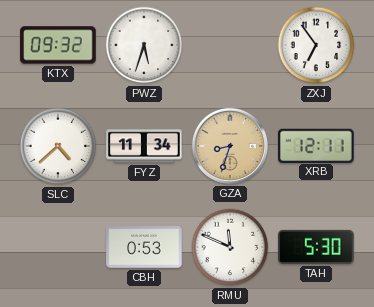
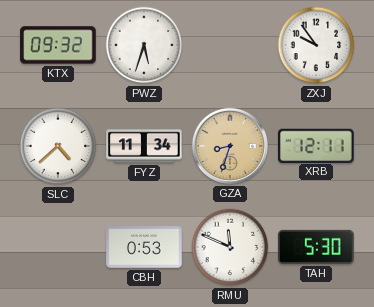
ZXJ: 6:54 -> 9:54
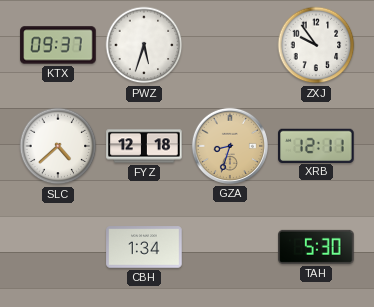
KTX: 09:32 -> 09:37
FYZ: 11:34 -> 12:18
CBH: 0:53 -> 1:34
RMU: 11:49 -> none
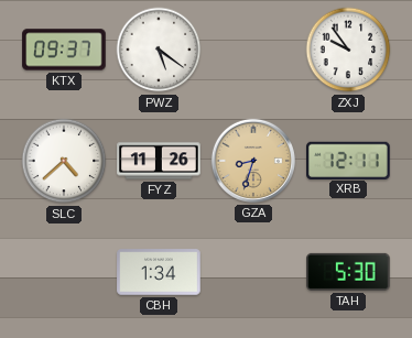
PWZ: 5:33 -> 5:21
FYZ: 12:18 -> 11:26
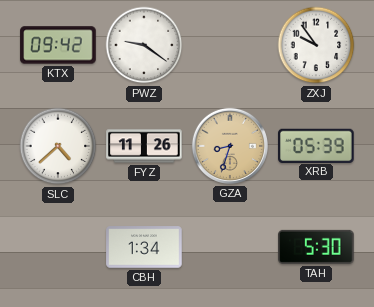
KTX: 09:37 -> 09:42
PWZ: 5:21 -> 9:21
XRB: 12:11 -> 05:39
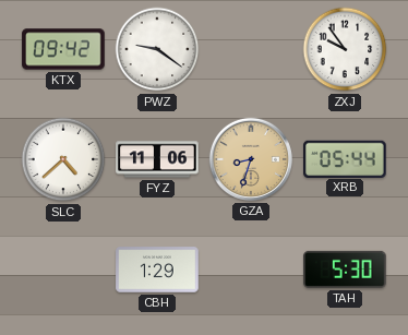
FYZ: 11:26 -> 11:06
XRB: 05:39 -> 05:44
CBH: 1:34 -> 1:29
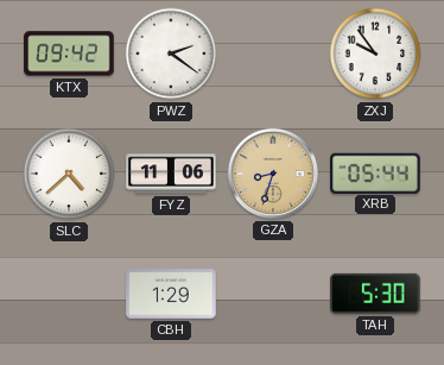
PWZ: 9:21 -> 2:21
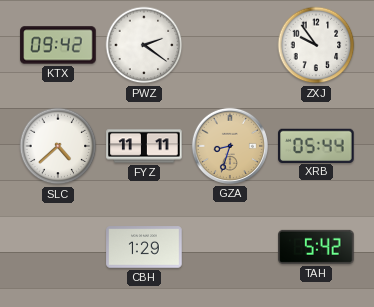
FYZ: 11:06 -> 11:11
TAH: 5:30 -> 5:42
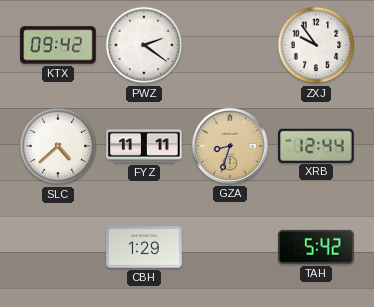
XRB: 05:44 -> 12:44
